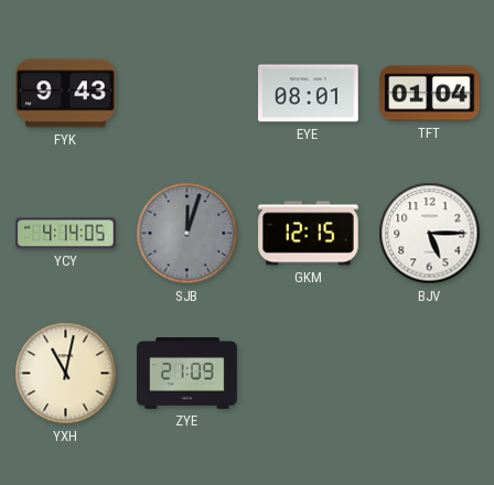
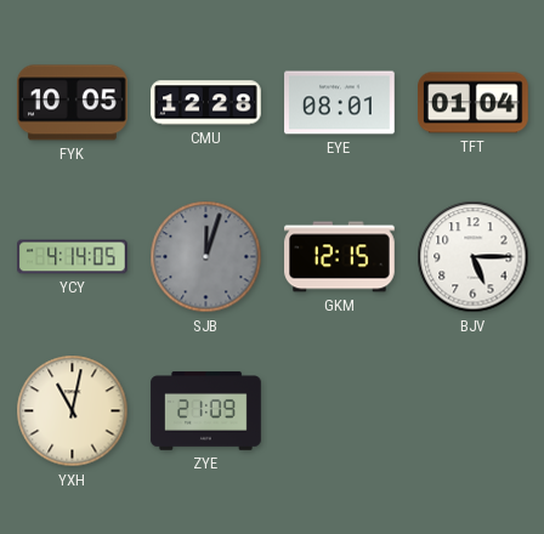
FYK: 9:43 -> 10:05
CMU: none -> 12:28
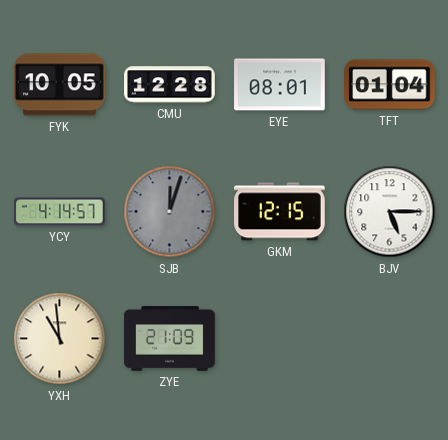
YCY: 4:14:05 -> 4:14:57
YXH: 11:02 -> 10:59
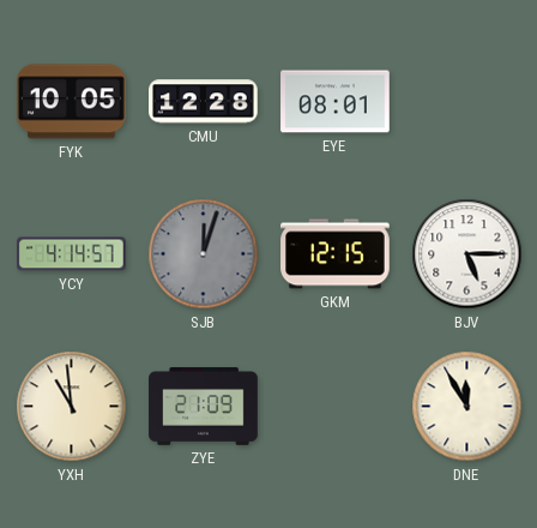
TFT: 01:04 -> none
DNE: none -> 11:55
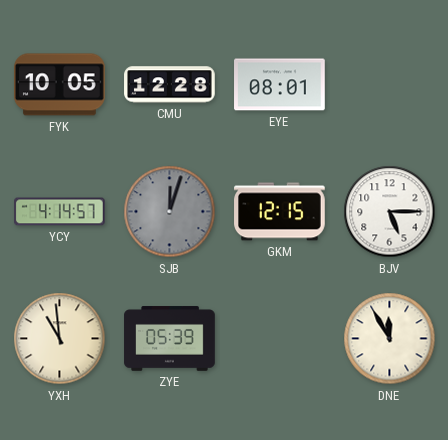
ZYE: 21:09 -> 05:39
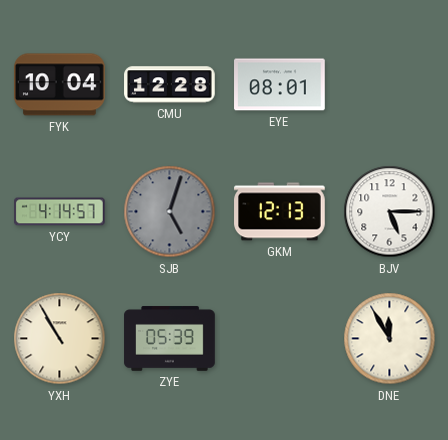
FYK: 10:05 -> 10:04
SJB: 12:03 -> 5:03
GKM: 12:15 -> 12:13
YXH: 10:59 -> 10:55
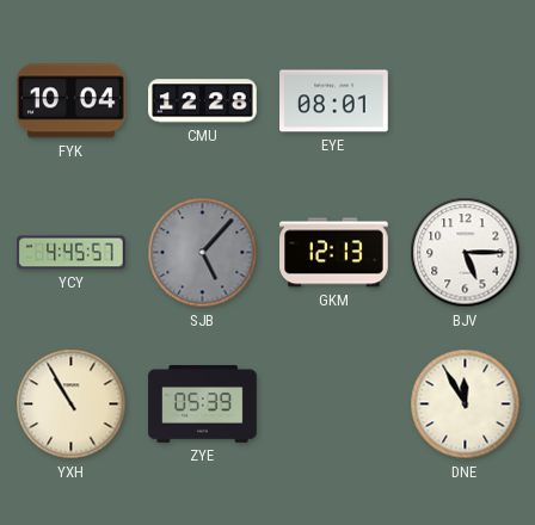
YCY: 4:14 -> 4:45
SJB: 5:03 -> 5:07
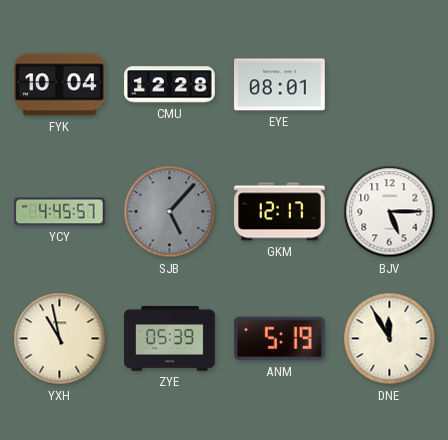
GKM: 12:13 -> 12:17
YXH: 10:55 -> 10:58
ANM: none -> 5:19
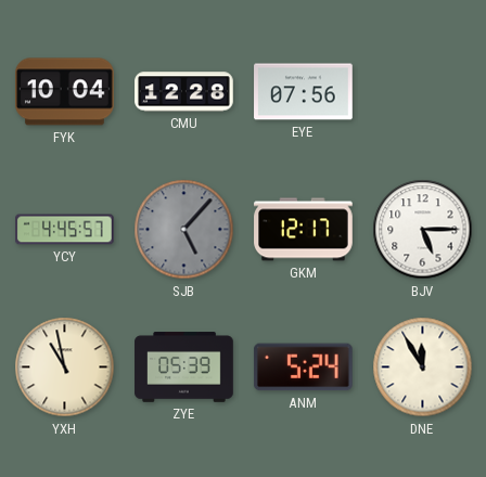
EYE: 08:01 -> 07:56
ANM: 5:19 -> 5:24
